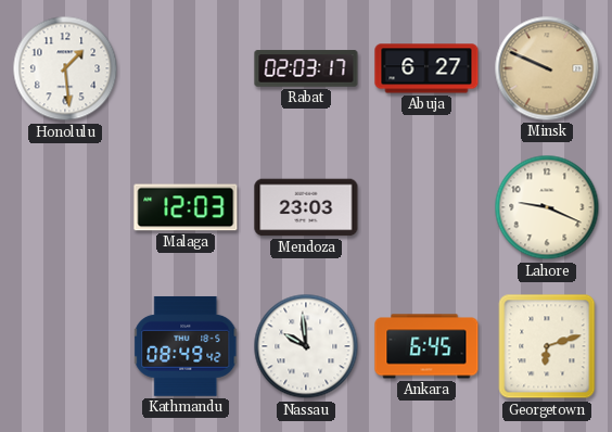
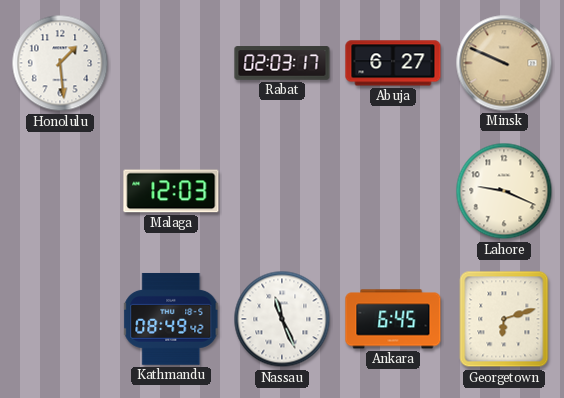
Mendoza: 23:03 -> none
Nassau: 9:59 -> 11:26
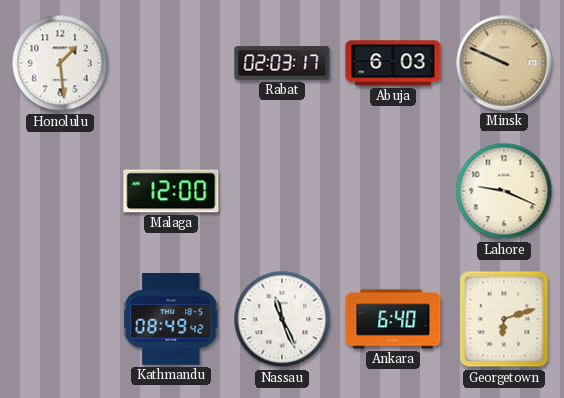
Abuja: 6:27 -> 6:03
Malaga: 12:03 -> 12:00
Ankara: 6:45 -> 6:40
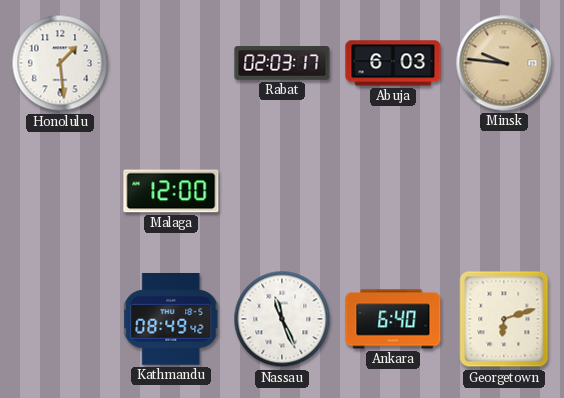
Minsk: 9:49 -> 9:46
Lahore: 9:19 -> none
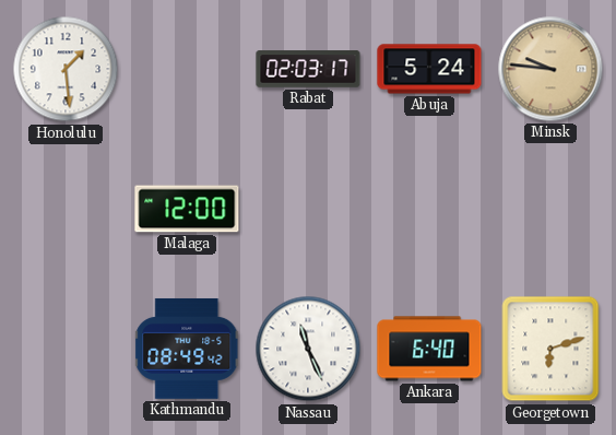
Abuja: 6:03 -> 5:24
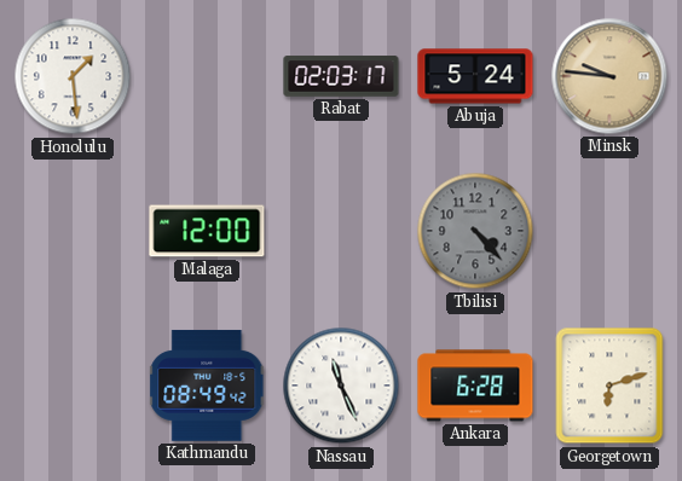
Tbilisi: none -> 4:23
Ankara: 6:40 -> 6:28
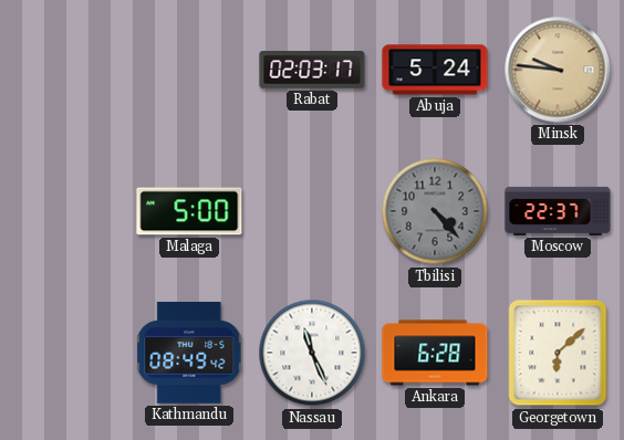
Honolulu: 1:29 -> none
Malaga: 12:00 -> 5:00
Moscow: none -> 22:37
Georgetown: 6:12 -> 6:08
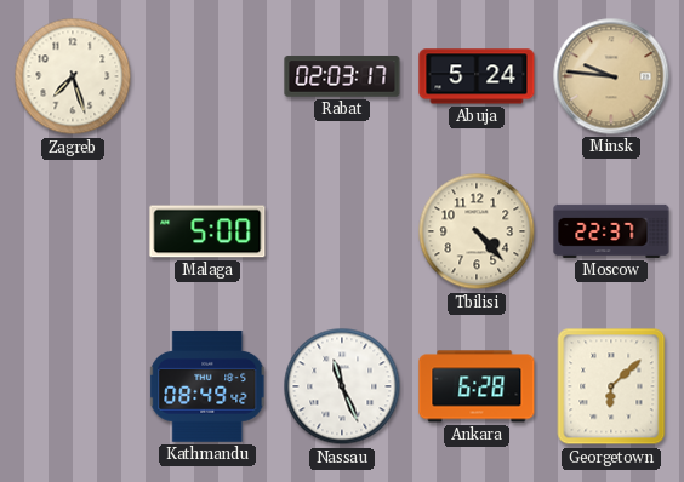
Zagreb: none -> 7:27
Tbilisi dial: grey -> cream
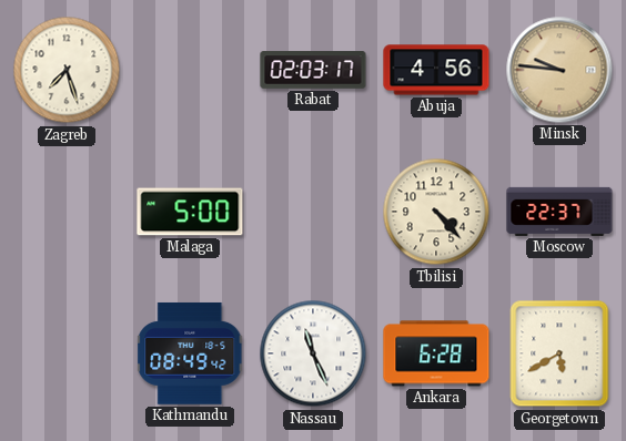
Abuja: 5:24 -> 4:56
Georgetown: 6:08 -> 5:40
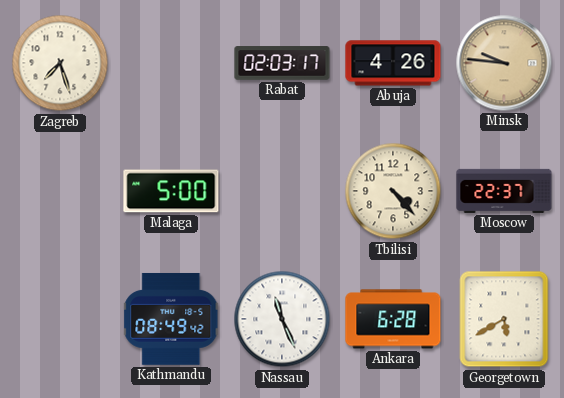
Abuja: 4:56 -> 4:26
